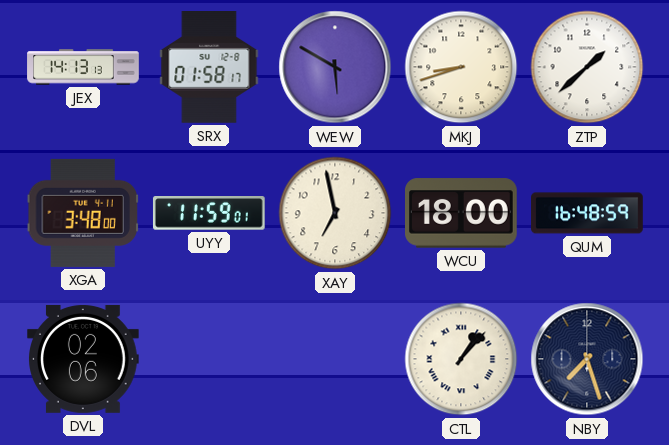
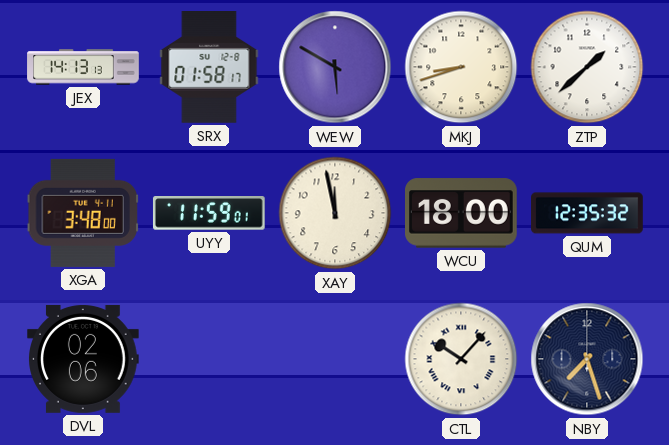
XAY: 6:58 -> 11:58
QUM: 16:48 -> 12:35
CTL: 1:07 -> 10:07
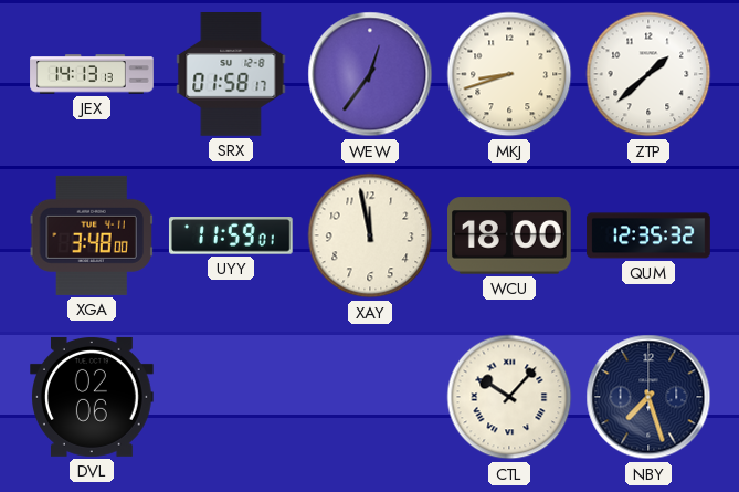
WEW: 5:50 -> 12:36
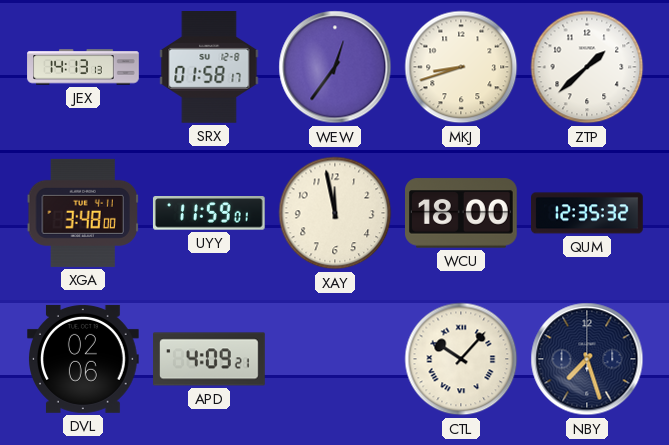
APD: none -> 4:09
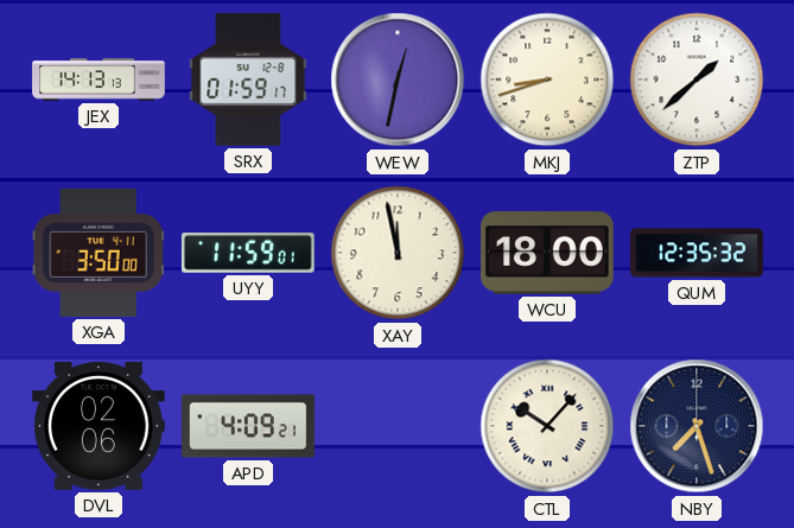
SRX: 01:58 -> 01:59
WEW: 12:36 -> 12:32
XGA: 3:48 -> 3:50
